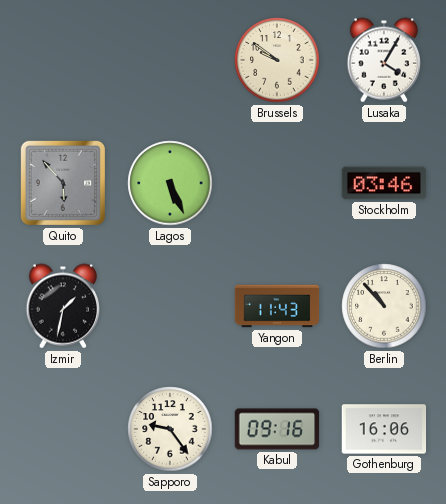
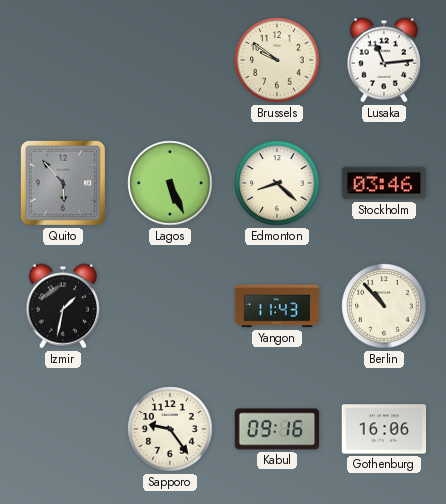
Lusaka: 4:05 -> 11:14
Edmonton: none -> 8:22
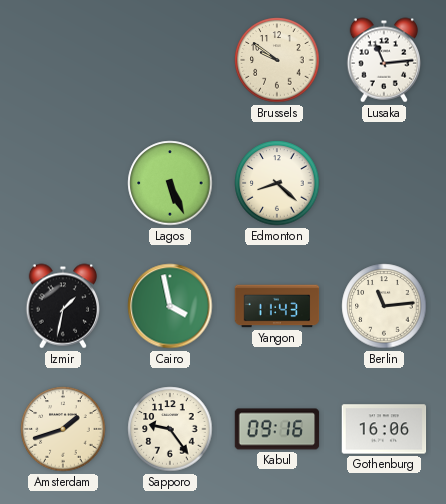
Quito: 5:53 -> none
Stockholm: 03:46 -> none
Cairo: none -> 3:58
Berlin: 10:53 -> 11:14
Amsterdam: none -> 1:42
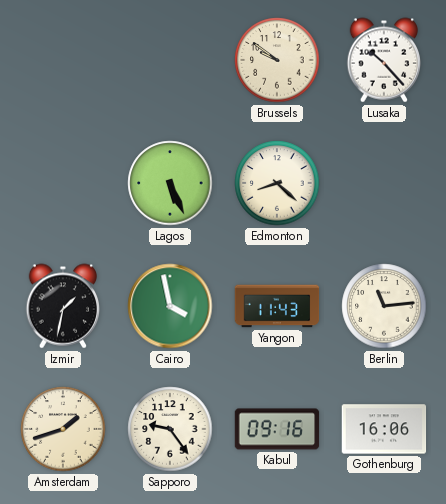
Lusaka: 11:14 -> 10:23
